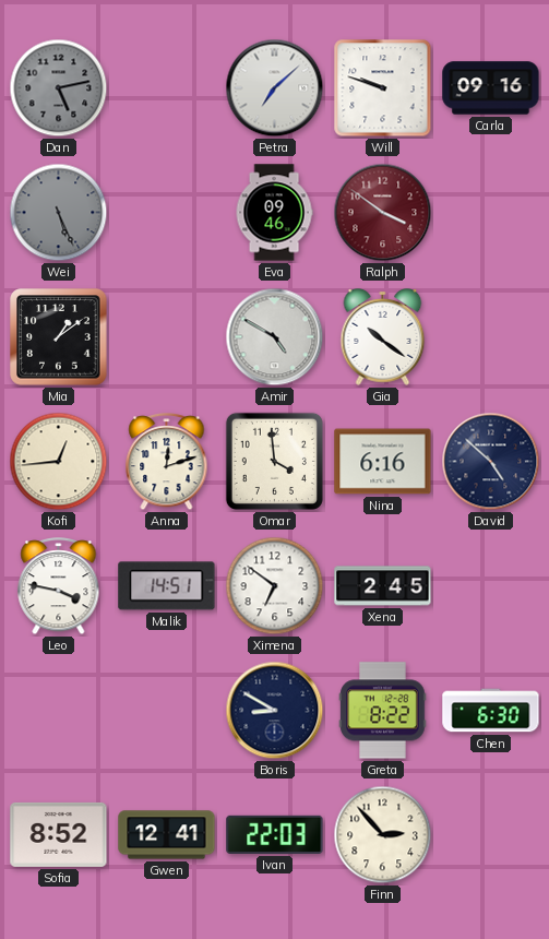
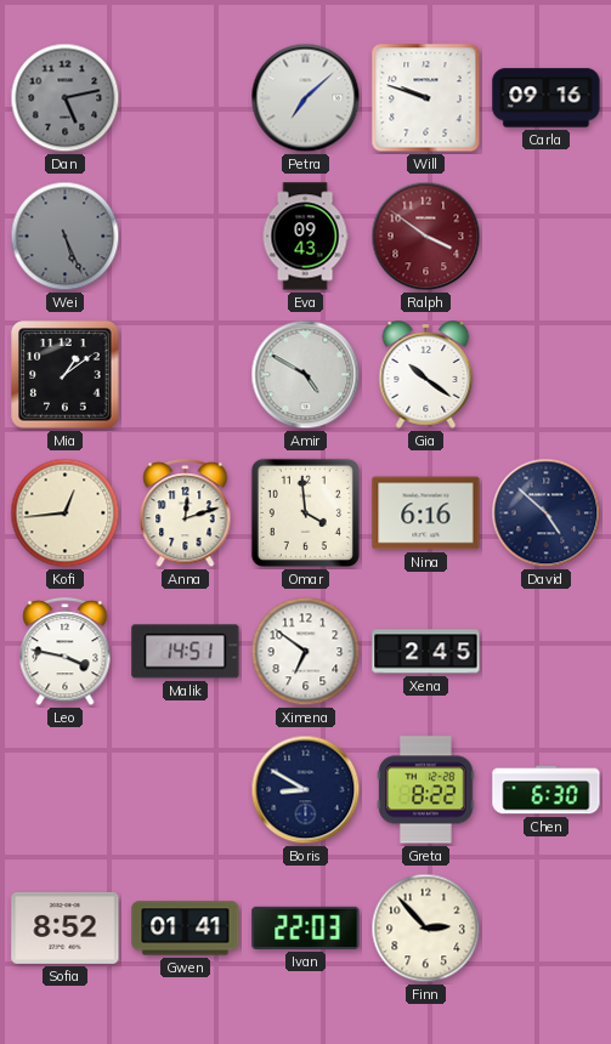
Eva: 09:46 -> 09:43
Gwen: 12:41 -> 01:41
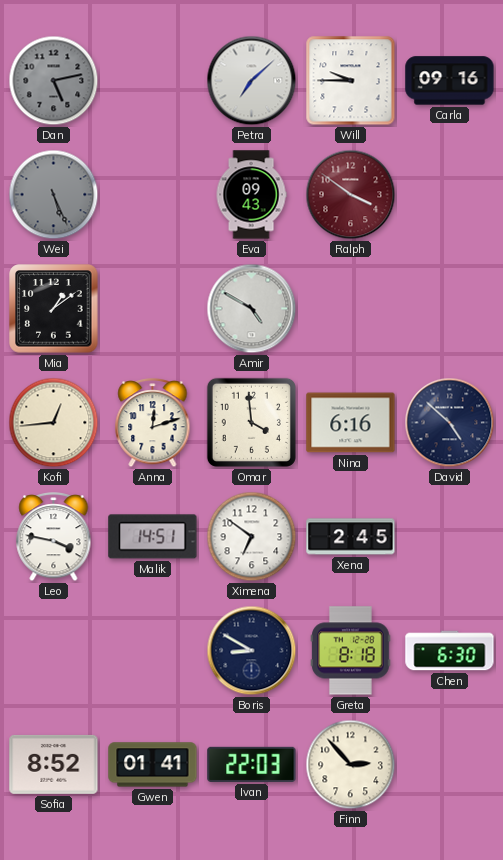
Will: 9:48 -> 9:45
Gia: 10:21 -> none
Greta: 8:22 -> 8:18
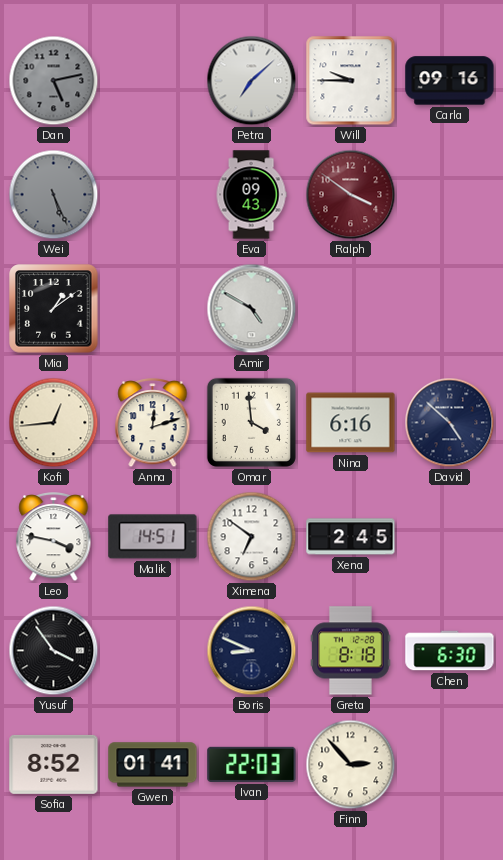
Yusuf: none -> 3:54
Boris: 8:50 -> 8:49
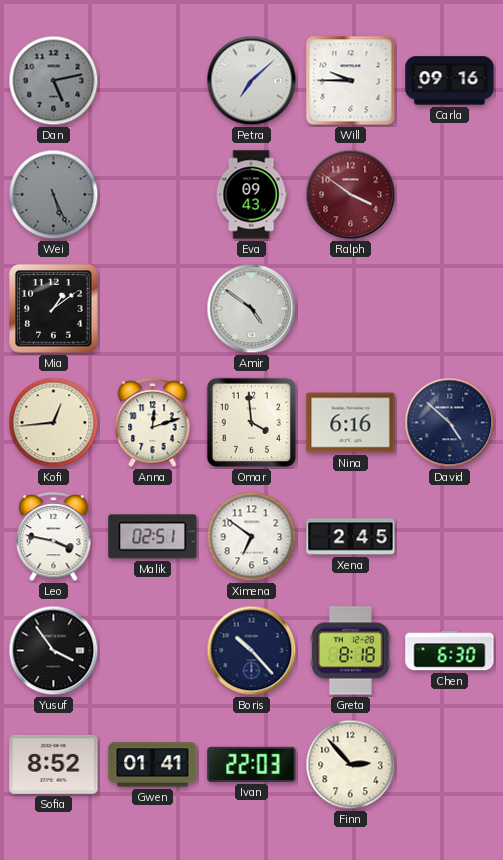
Amir: 4:50 -> 4:51
Malik: 14:51 -> 02:51
Boris: 8:49 -> 10:23
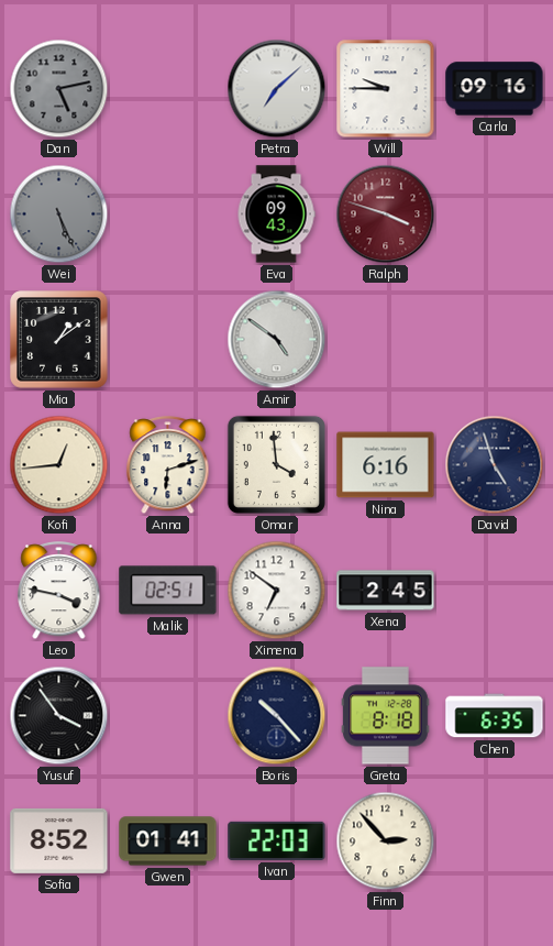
Ralph: 3:51 -> 3:48
Anna: 12:12 -> 6:12
David: 4:52 -> 4:57
Chen: 6:30 -> 6:35
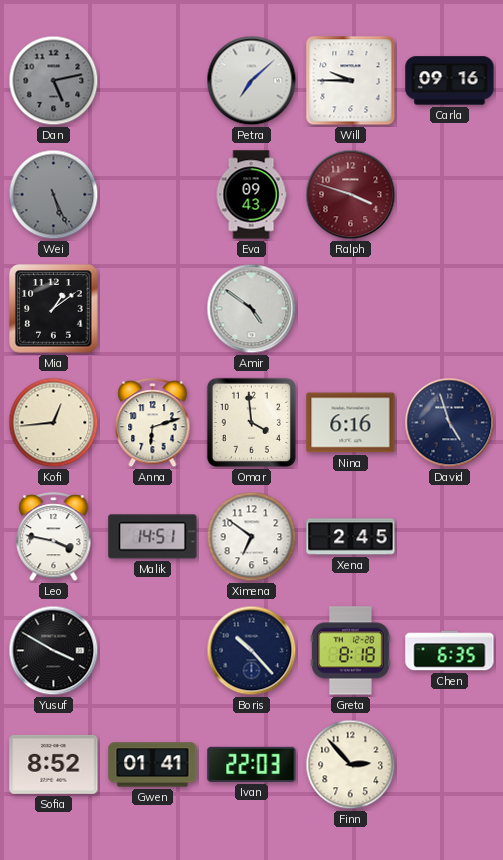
Malik: 02:51 -> 14:51
Yusuf: 3:54 -> 3:50
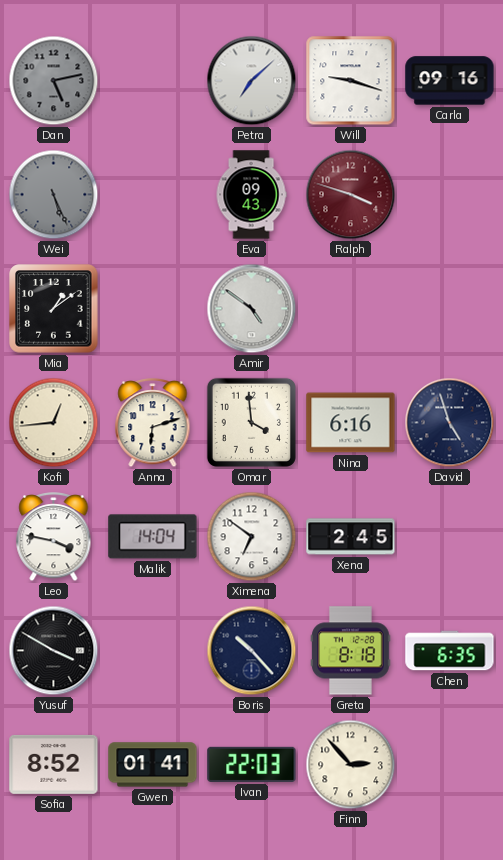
Will: 9:45 -> 9:18
Malik: 14:51 -> 14:04
